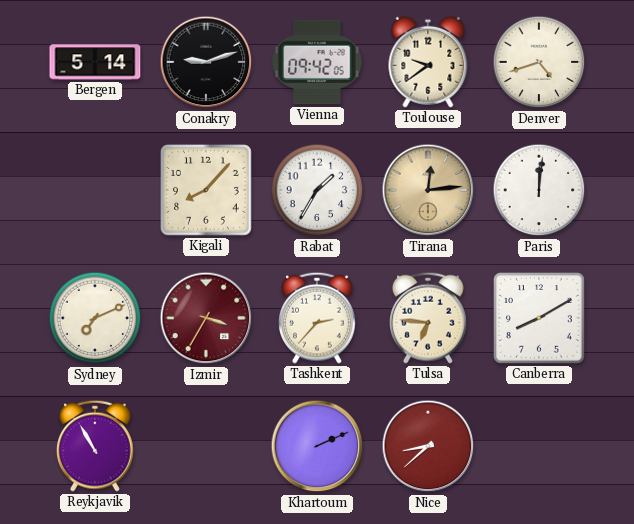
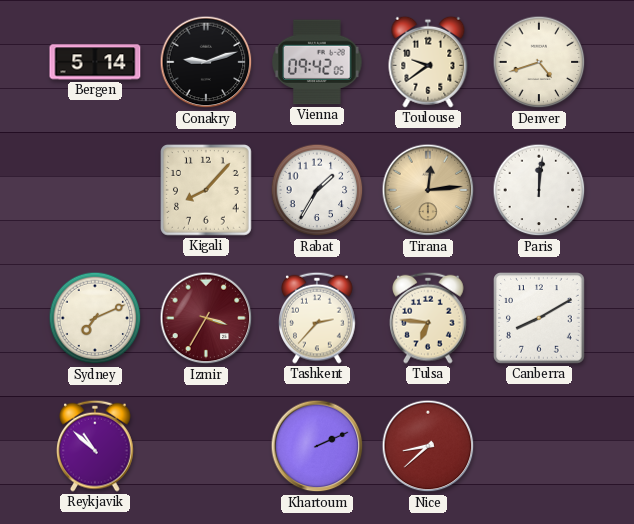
Reykjavik: 10:55 -> 10:52
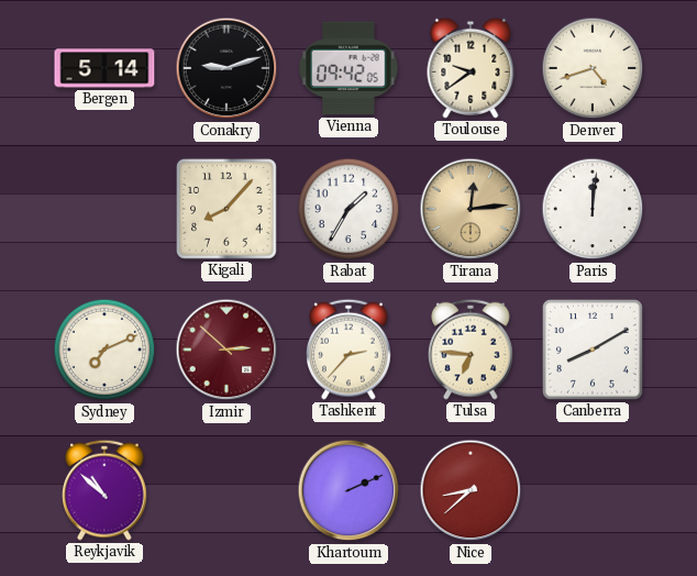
Izmir: 3:35 -> 2:52
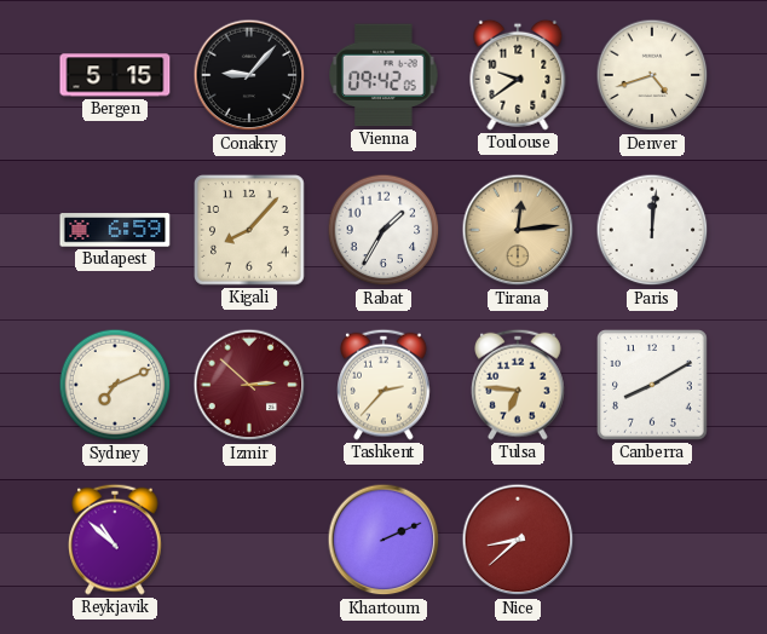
Bergen: 5:14 -> 5:15
Conakry: 9:12 -> 9:07
Budapest: none -> 6:59
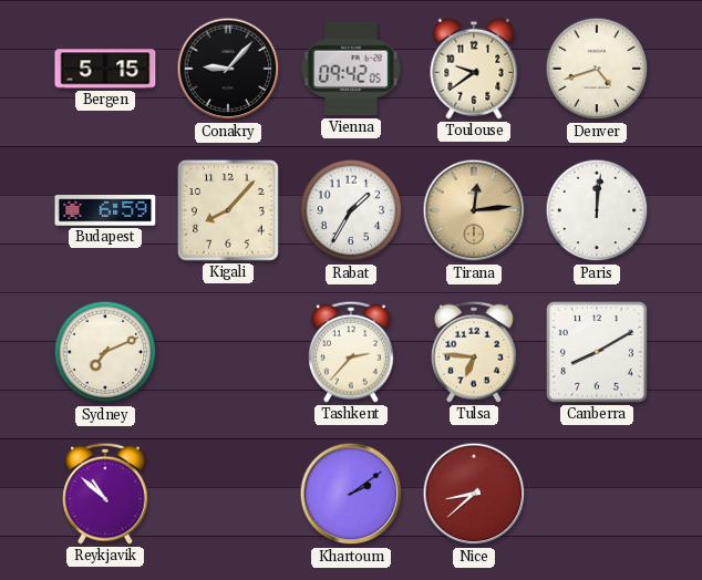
Izmir: 2:52 -> none
Khartoum: 2:11 -> 2:09
